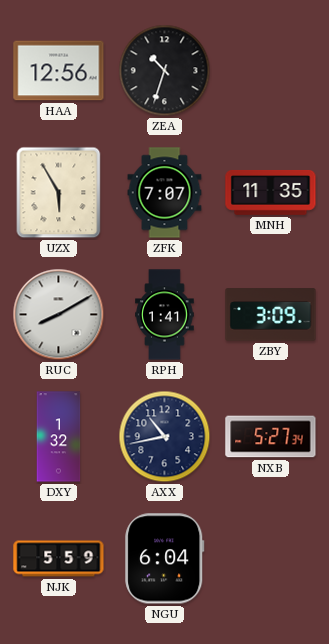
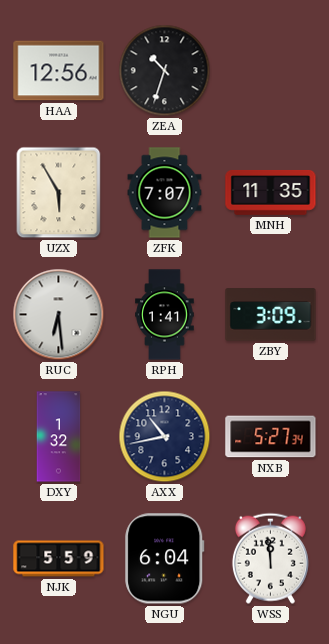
RUC: 8:10 -> 6:29
WSS: none -> 11:59
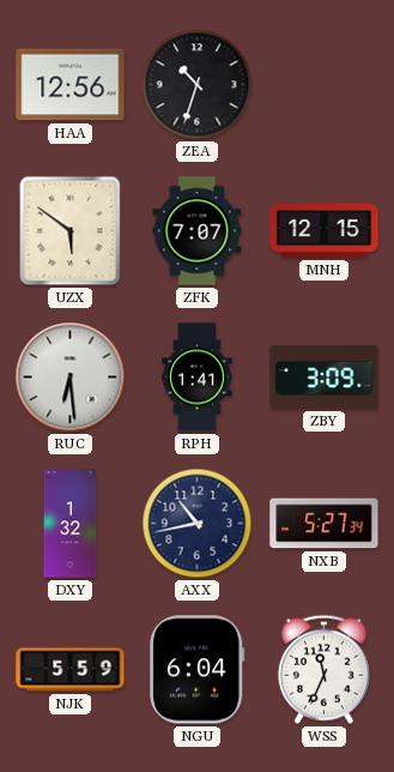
UZX: 5:55 -> 5:51
MNH: 11:35 -> 12:15
WSS: 11:59 -> 11:34
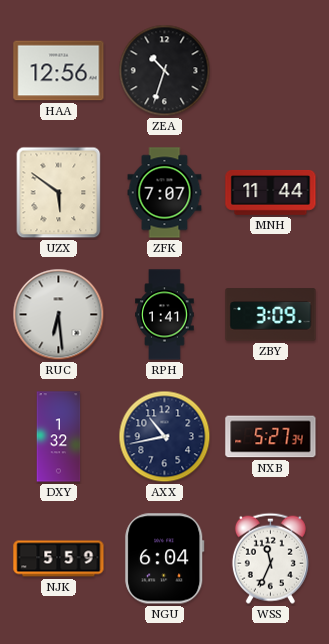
MNH: 12:15 -> 11:44
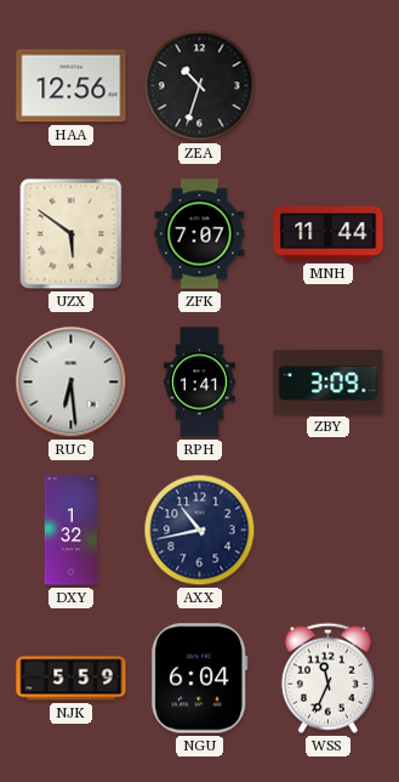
NXB: 5:27 -> none
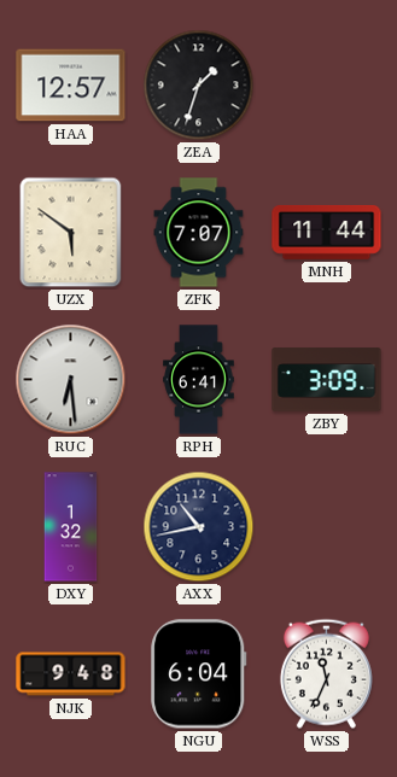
HAA: 12:56 -> 12:57
ZEA: 10:33 -> 1:33
RPH: 1:41 -> 6:41
NJK: 5:59 -> 9:48
